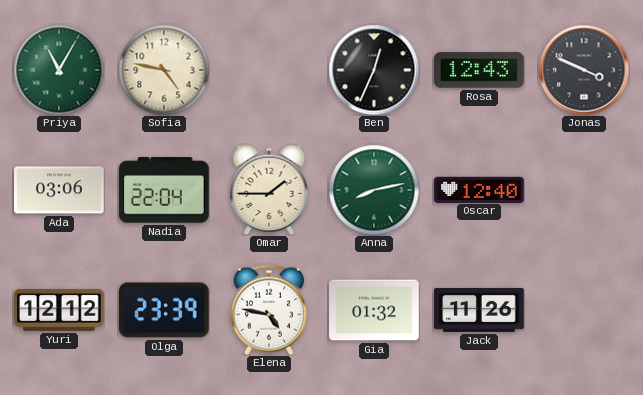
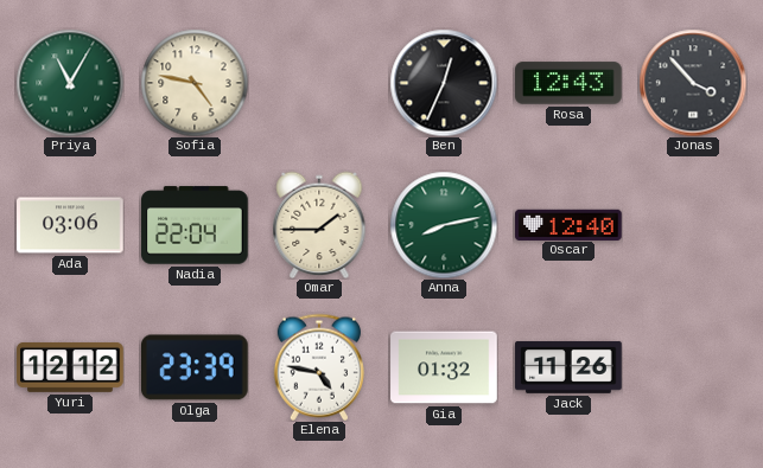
Jonas: 3:49 -> 3:53
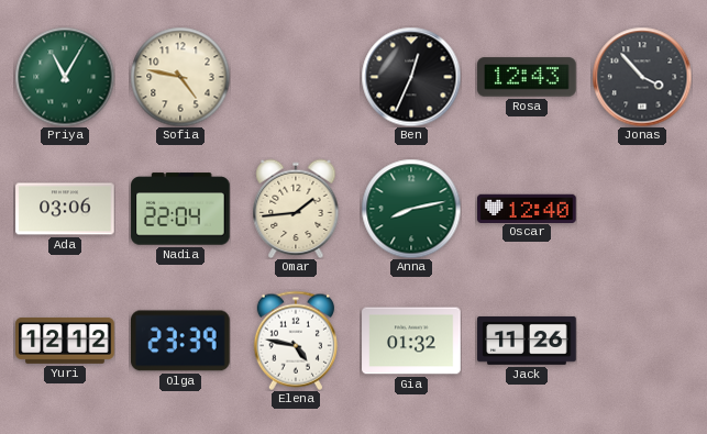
Omar: 1:45 -> 1:44
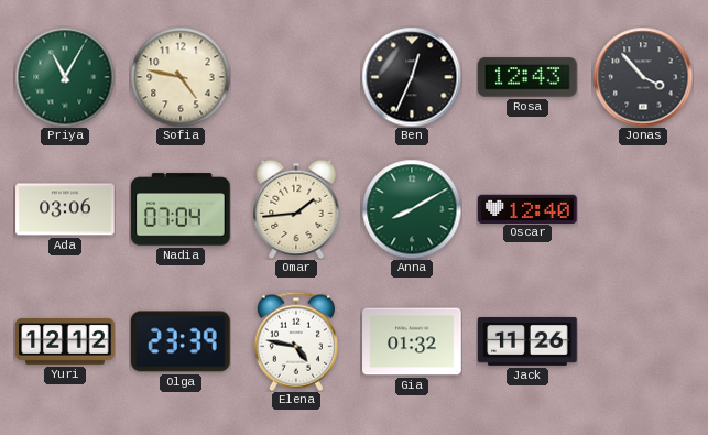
Nadia: 22:04 -> 07:04
Anna: 8:13 -> 8:10
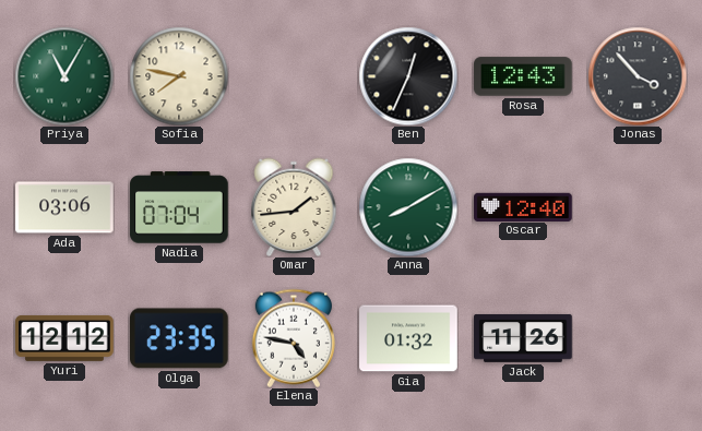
Sofia: 4:47 -> 7:47
Olga: 23:39 -> 23:35
